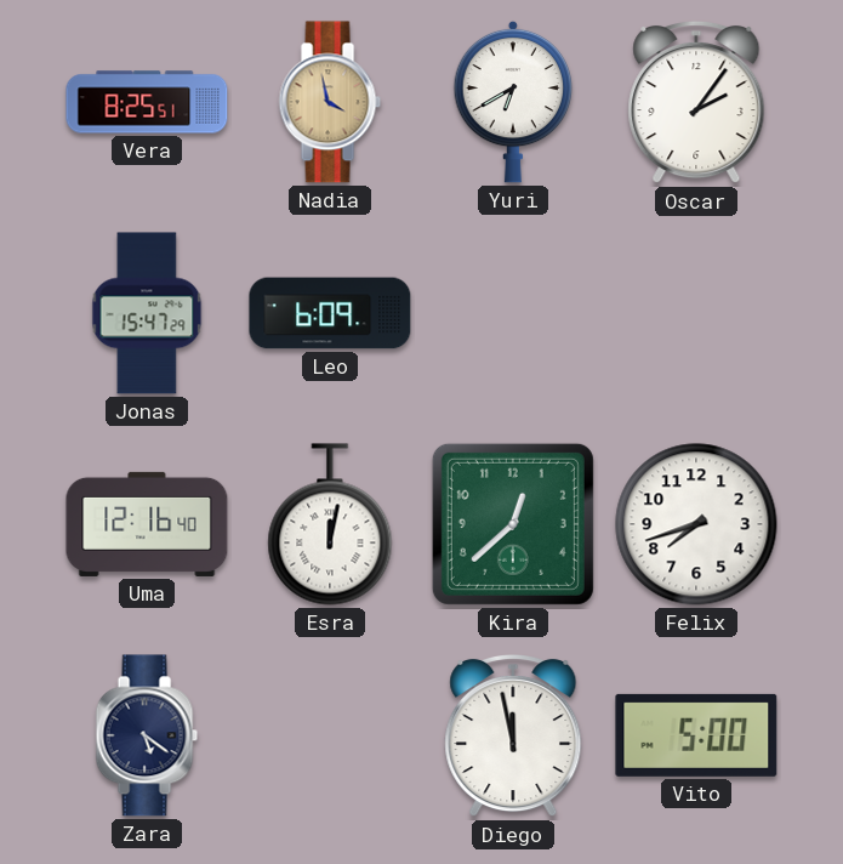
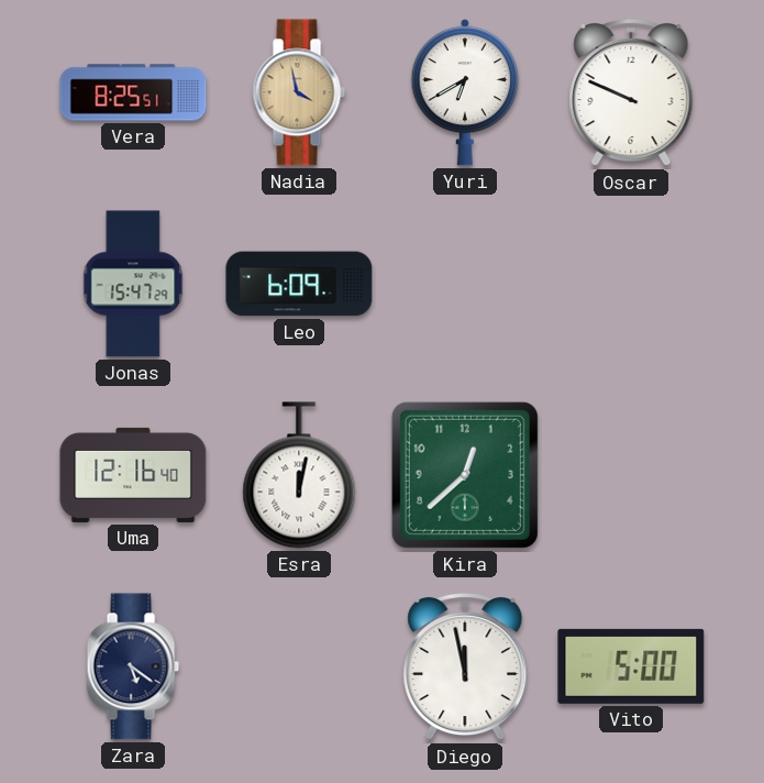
Oscar: 2:06 -> 9:49
Felix: 7:42 -> none
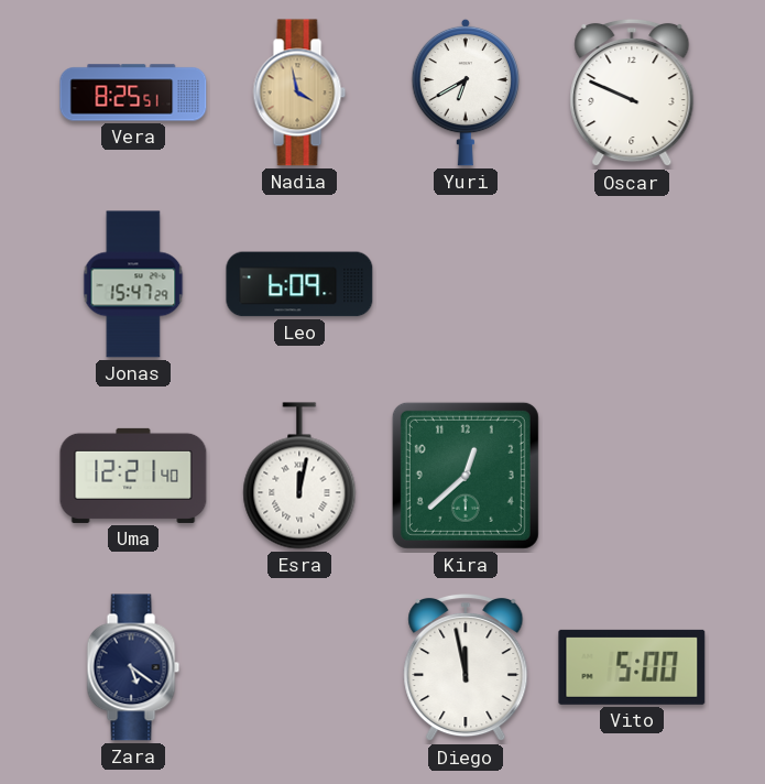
Uma: 12:16 -> 12:21
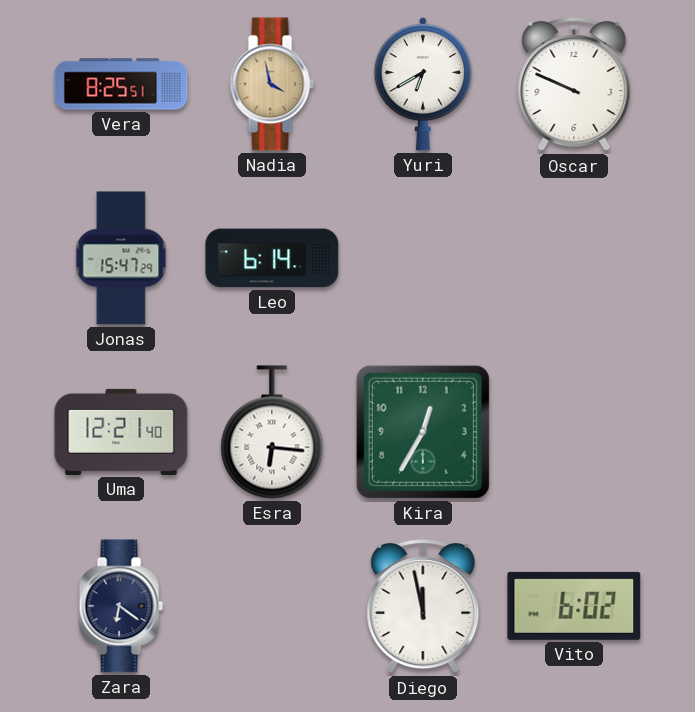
Leo: 6:09 -> 6:14
Esra: 12:02 -> 6:16
Kira: 12:38 -> 12:35
Zara: 5:21 -> 6:21
Vito: 5:00 -> 6:02
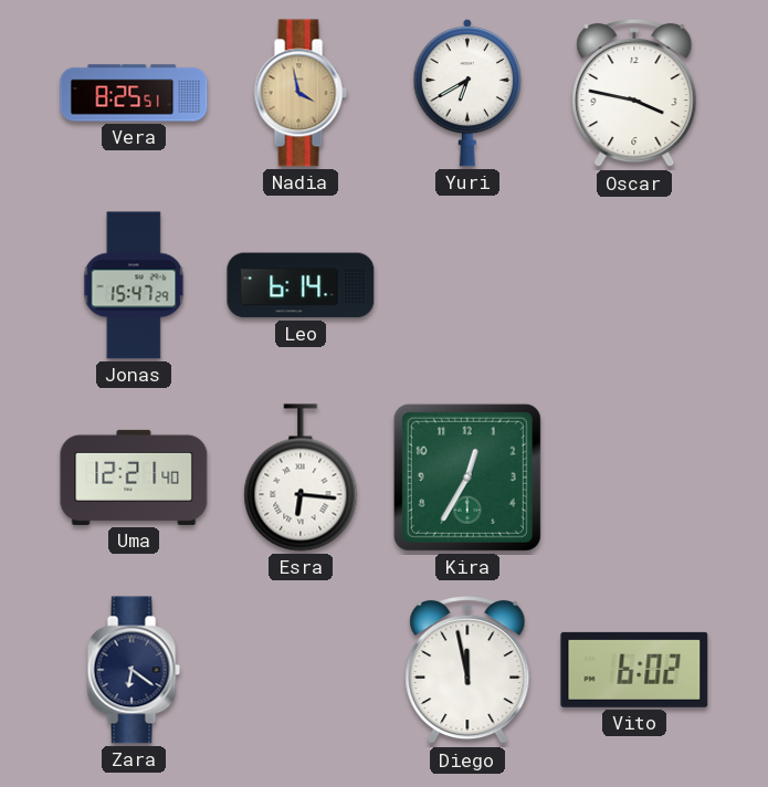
Oscar: 9:49 -> 3:47
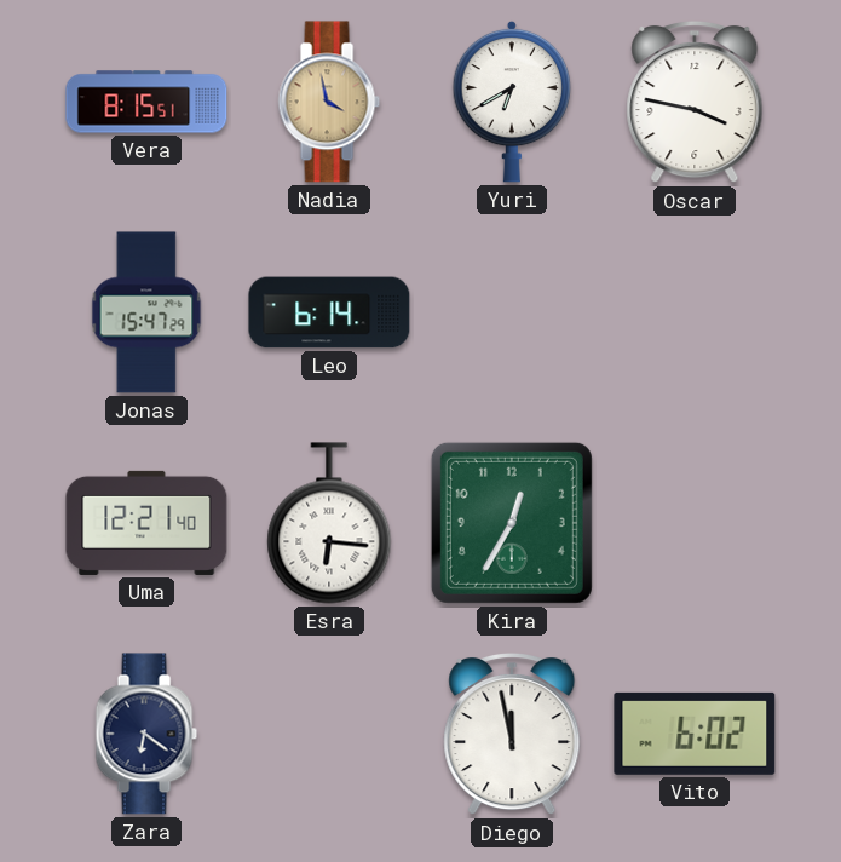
Vera: 8:25 -> 8:15
